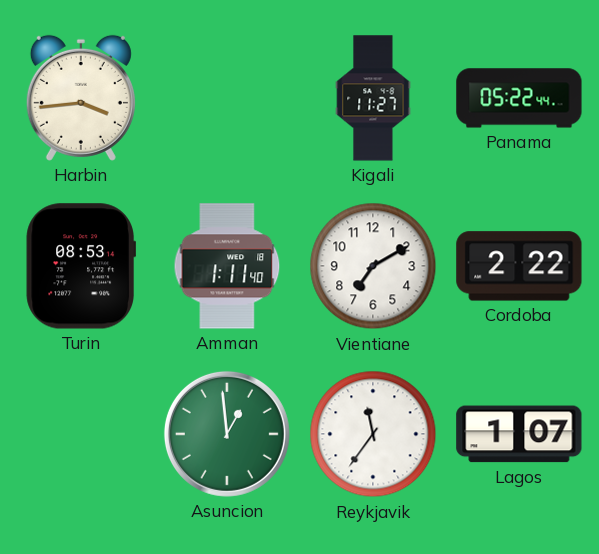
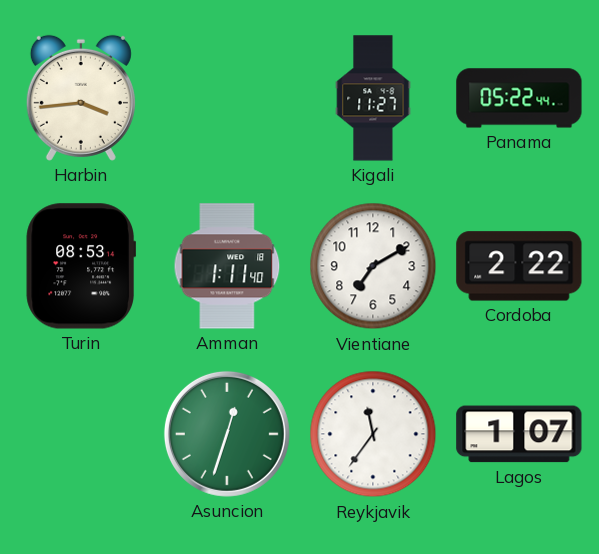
Asuncion: 12:59 -> 12:33
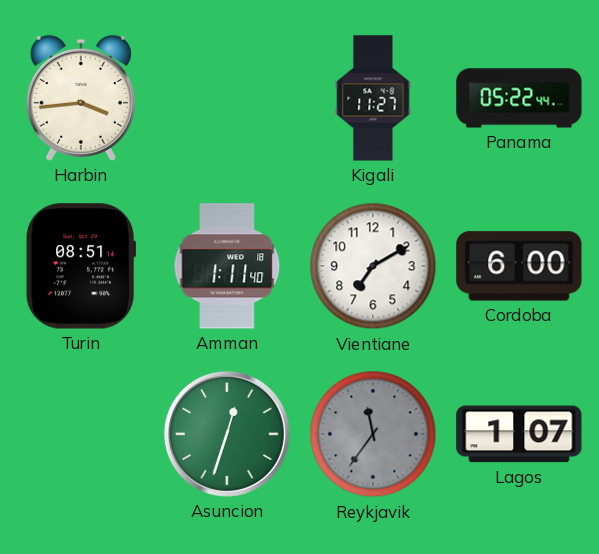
Turin: 08:53 -> 08:51
Cordoba: 2:22 -> 6:00
Reykjavik dial: white -> grey
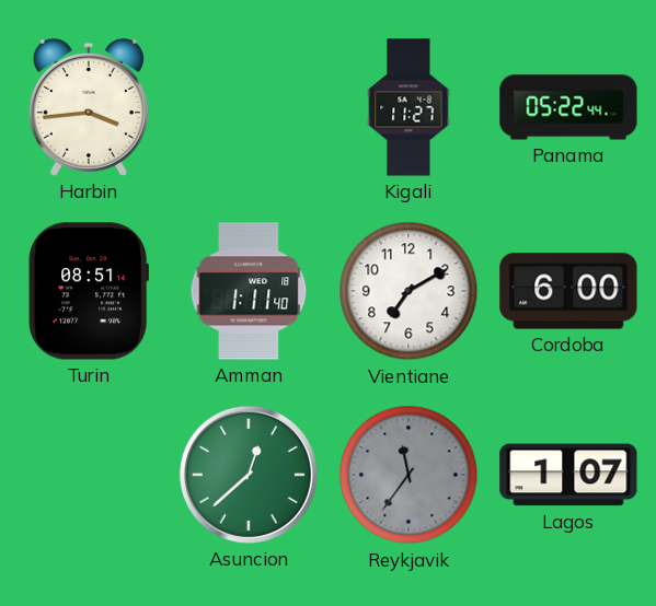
Asuncion: 12:33 -> 12:38
